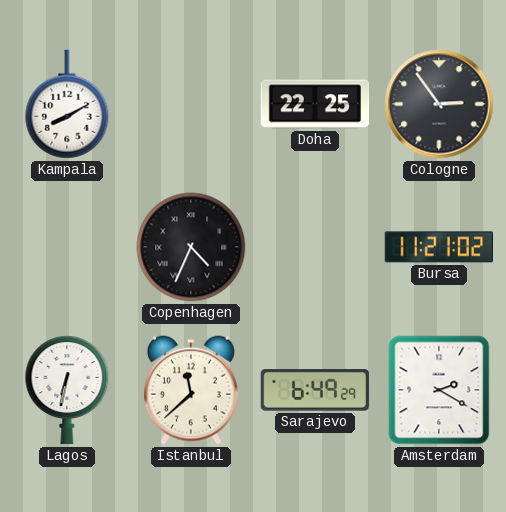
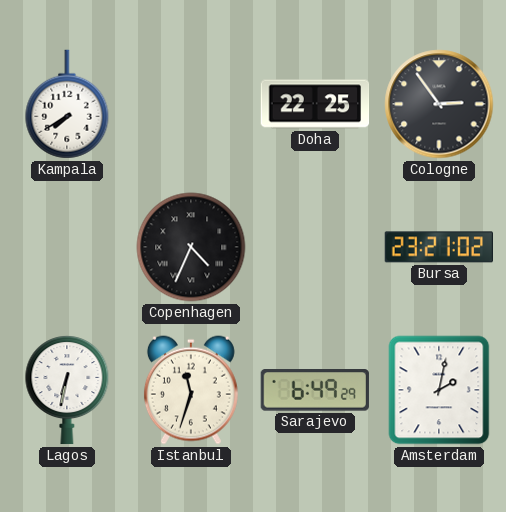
Kampala: 8:10 -> 7:40
Bursa: 11:21 -> 23:21
Istanbul: 11:38 -> 11:33
Amsterdam: 2:20 -> 2:02
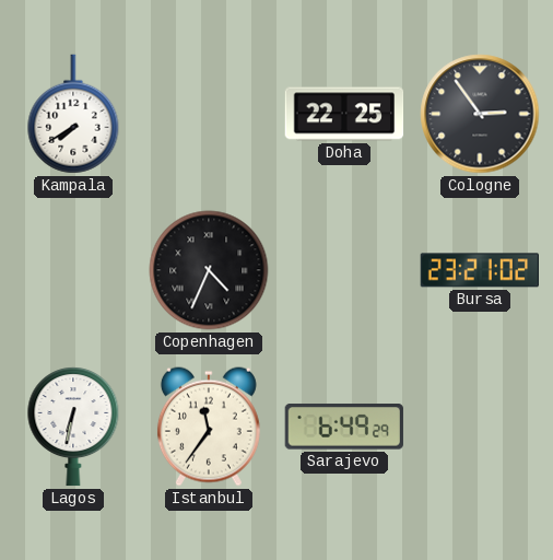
Istanbul: 11:33 -> 11:36
Amsterdam: 2:02 -> none
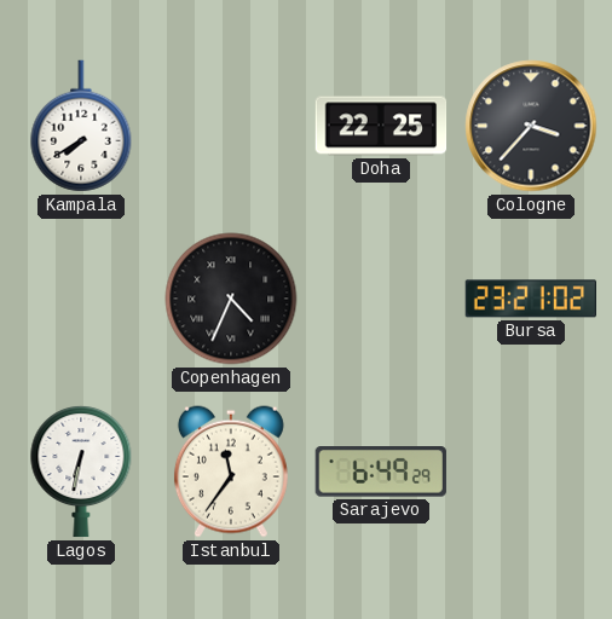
Cologne: 2:54 -> 3:37
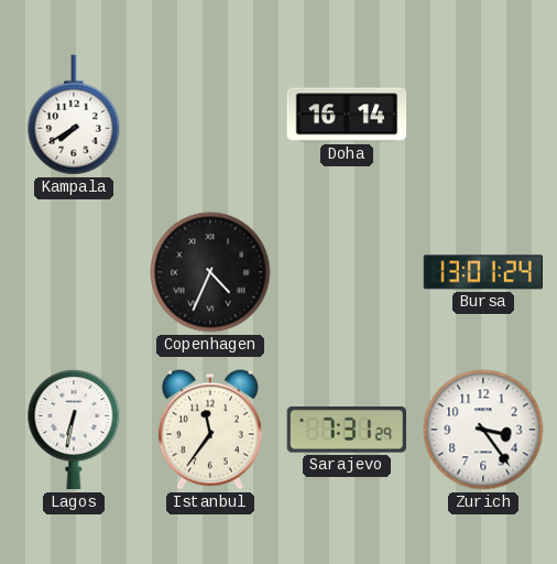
Doha: 22:25 -> 16:14
Cologne: 3:37 -> none
Bursa: 23:21 -> 13:01
Sarajevo: 6:49 -> 7:31
Zurich: none -> 3:24
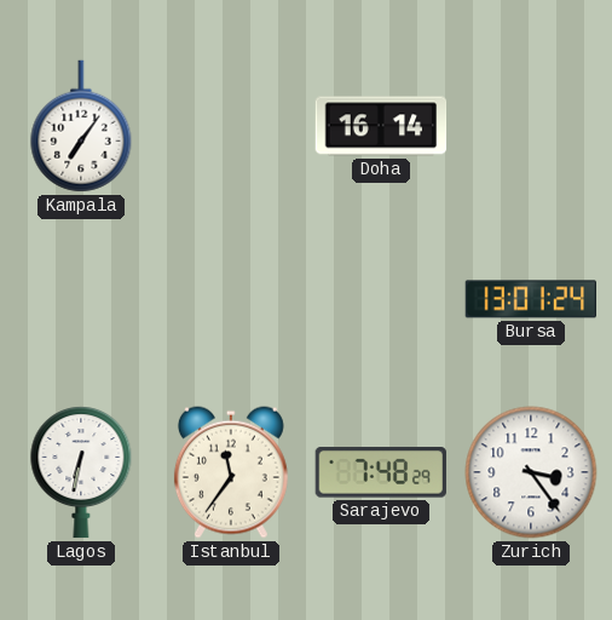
Kampala: 7:40 -> 7:06
Copenhagen: 4:34 -> none
Sarajevo: 7:31 -> 7:48
